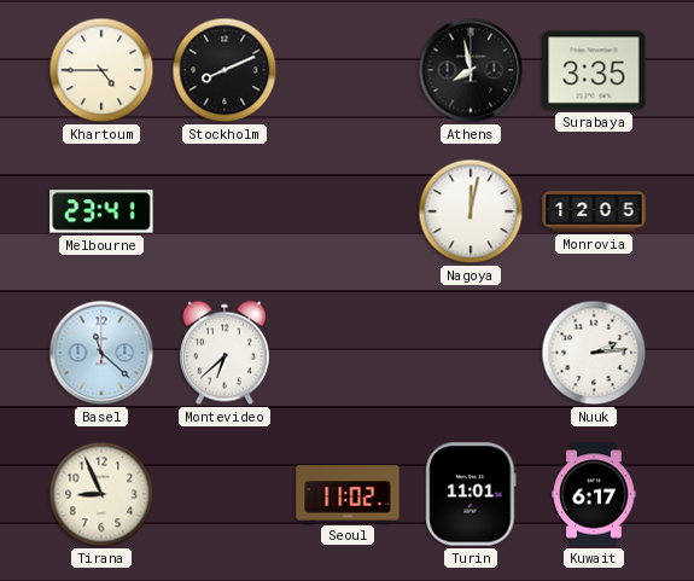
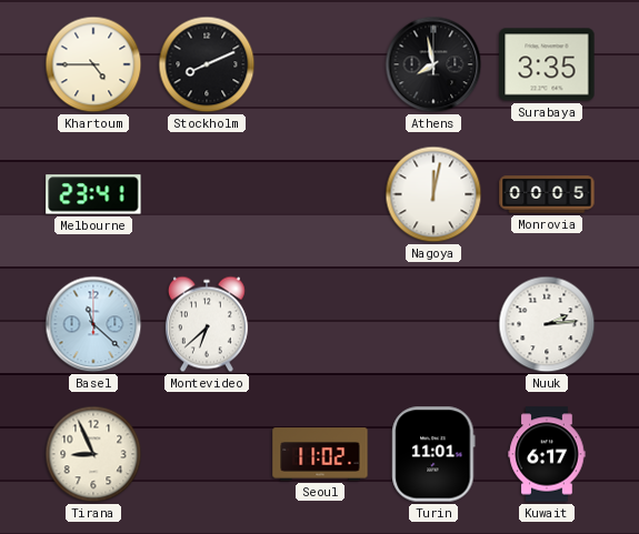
Monrovia: 12:05 -> 00:05
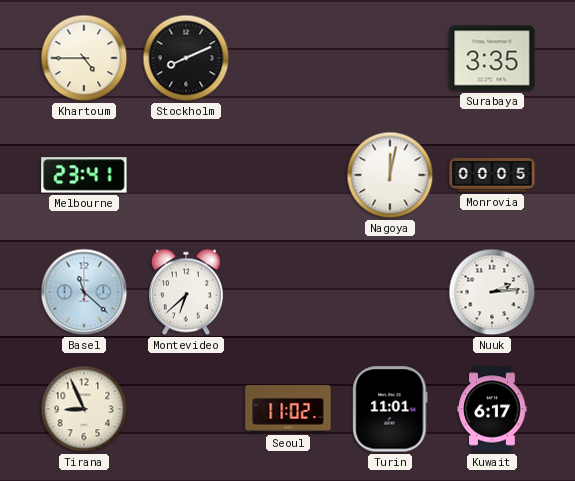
Athens: 7:58 -> none
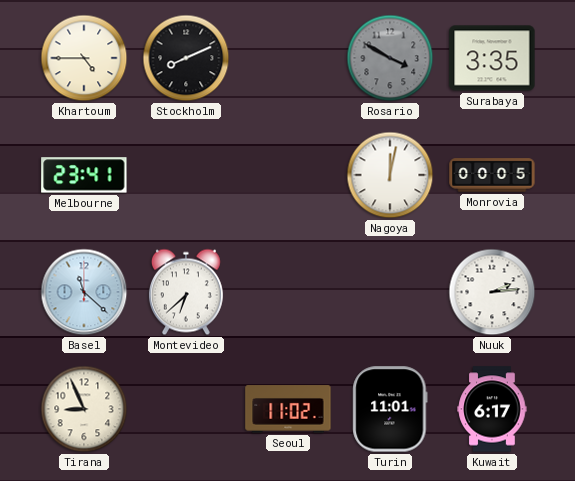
Rosario: none -> 3:50
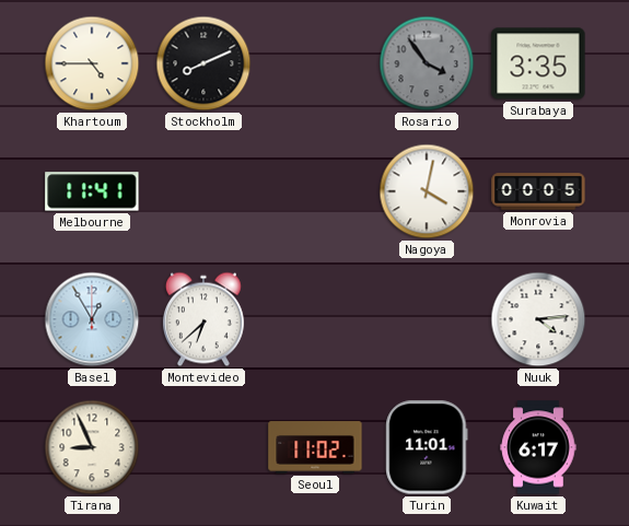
Rosario: 3:50 -> 3:54
Melbourne: 23:41 -> 11:41
Nagoya: 12:02 -> 4:02
Basel: 11:22 -> 12:55
Nuuk: 2:14 -> 4:14
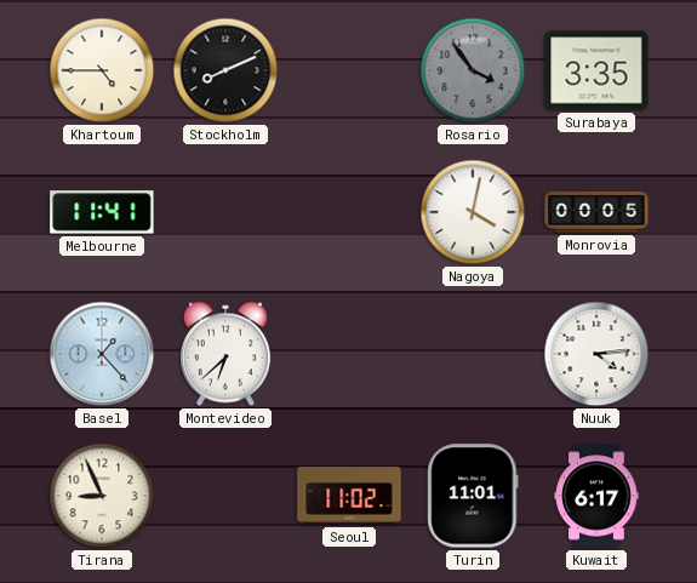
Basel: 12:55 -> 1:23
